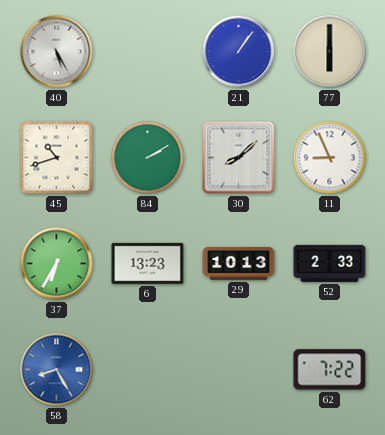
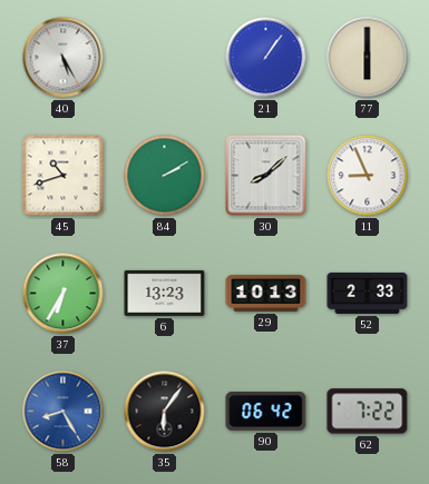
35: none -> 6:06
90: none -> 06:42
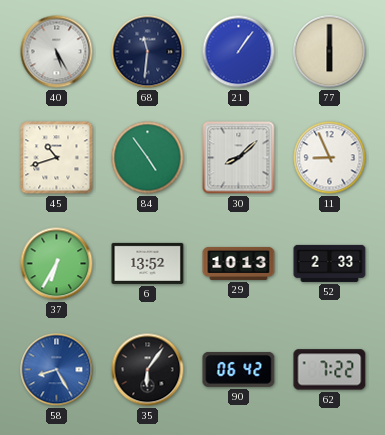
68: none -> 11:31
84: 2:10 -> 4:54
6: 13:23 -> 13:52
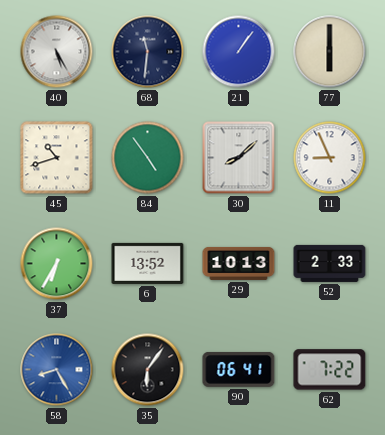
90: 06:42 -> 06:41
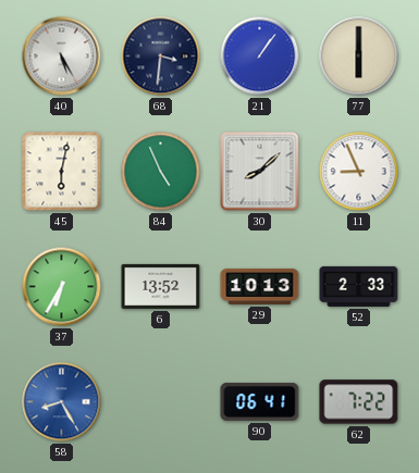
68: 11:31 -> 3:31
45: 10:42 -> 6:02
84: 4:54 -> 4:56
35: 6:06 -> none
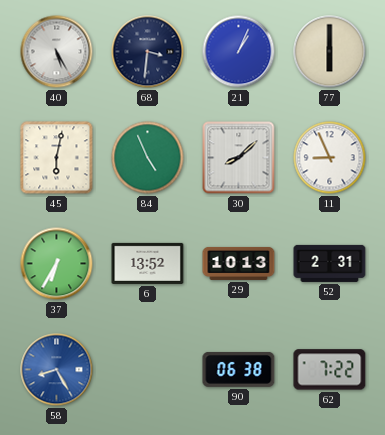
21: 1:06 -> 1:04
52: 2:33 -> 2:31
90: 06:41 -> 06:38
